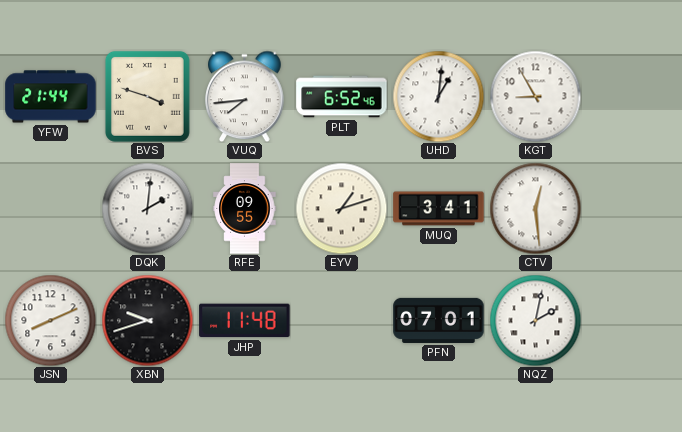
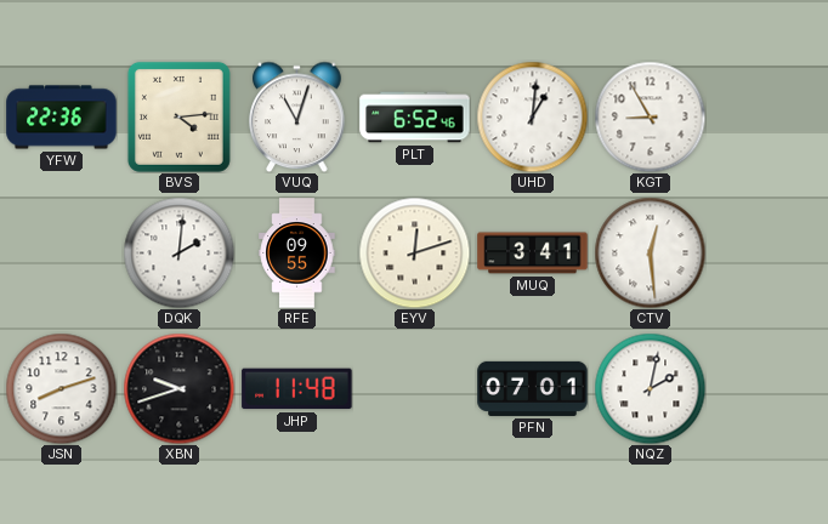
YFW: 21:44 -> 22:36
BVS: 3:48 -> 4:14
VUQ: 7:44 -> 11:03
EYV: 1:12 -> 12:12
JSN: 8:11 -> 8:12
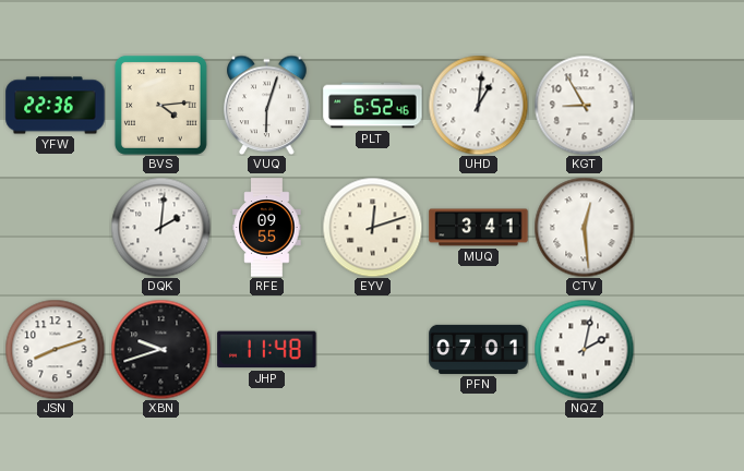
VUQ: 11:03 -> 6:03
